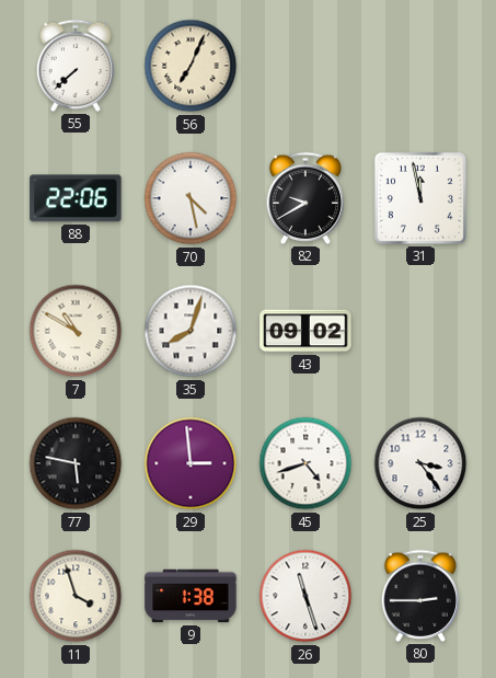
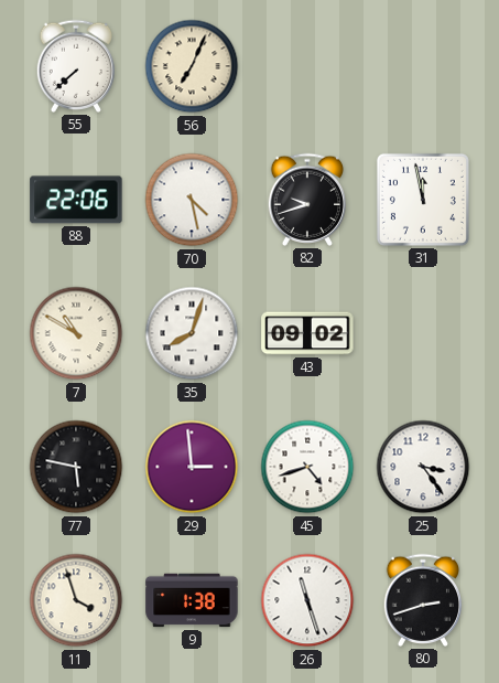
82: 9:40 -> 9:42
80: 2:45 -> 2:42
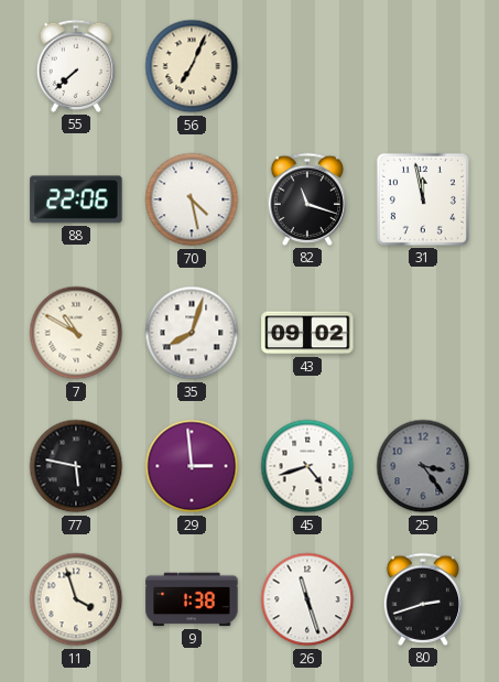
82: 9:42 -> 11:18
25 dial: white -> grey
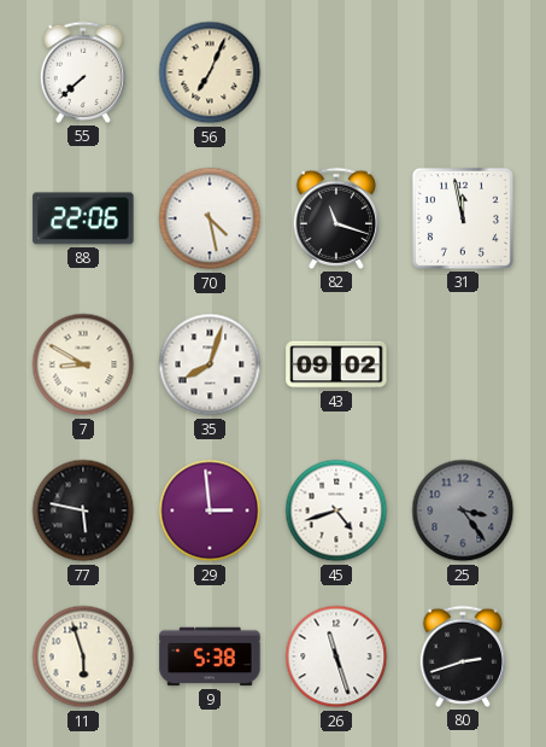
7: 10:50 -> 8:50
11: 3:57 -> 5:57
9: 1:38 -> 5:38
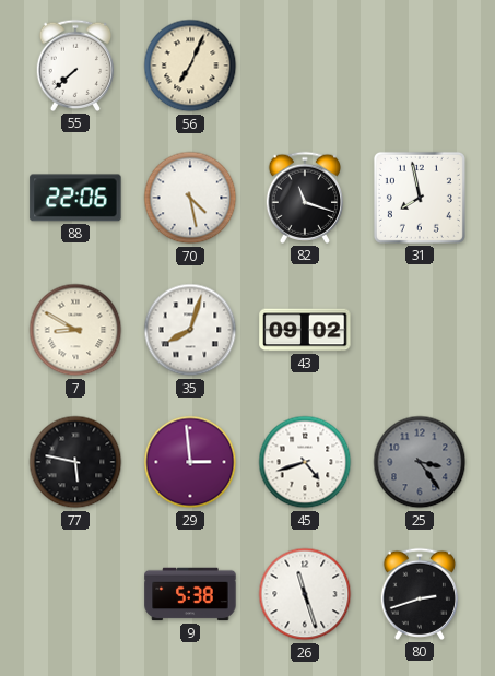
31: 11:58 -> 7:58
11: 5:57 -> none
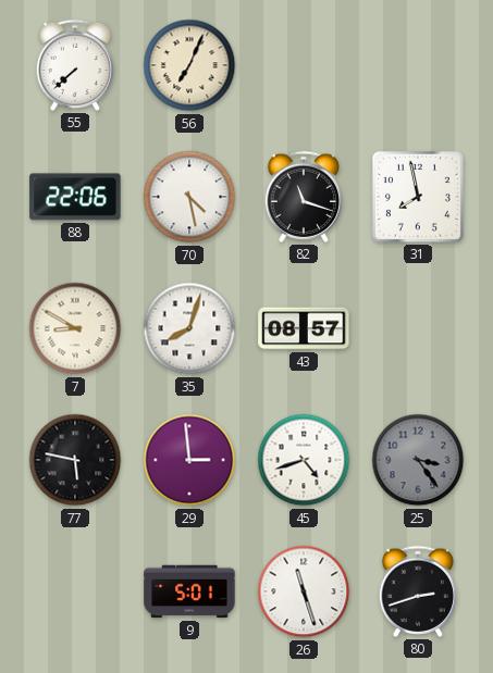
43: 09:02 -> 08:57
9: 5:38 -> 5:01
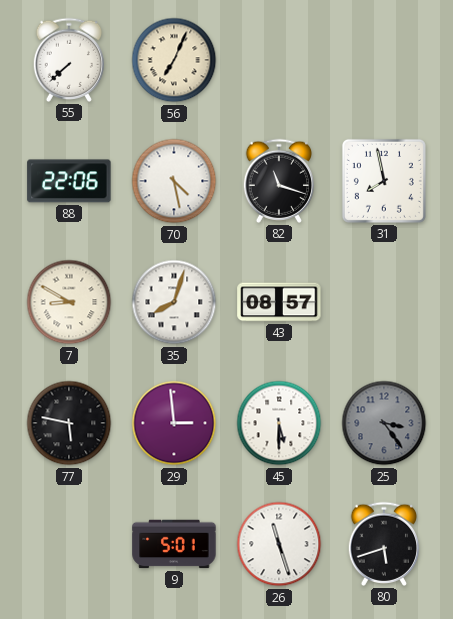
45: 4:42 -> 5:30
80: 2:42 -> 5:42
